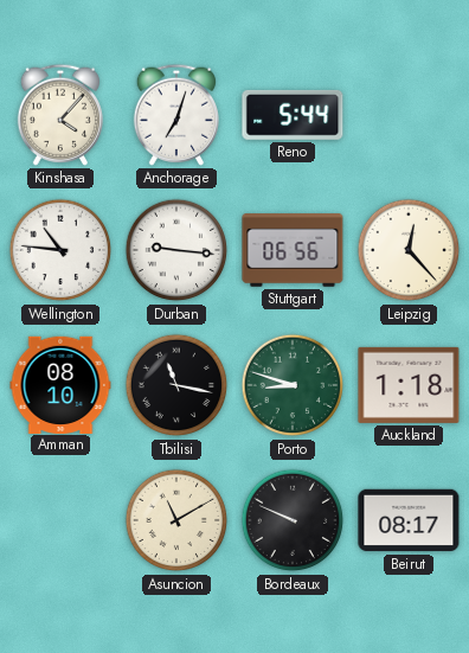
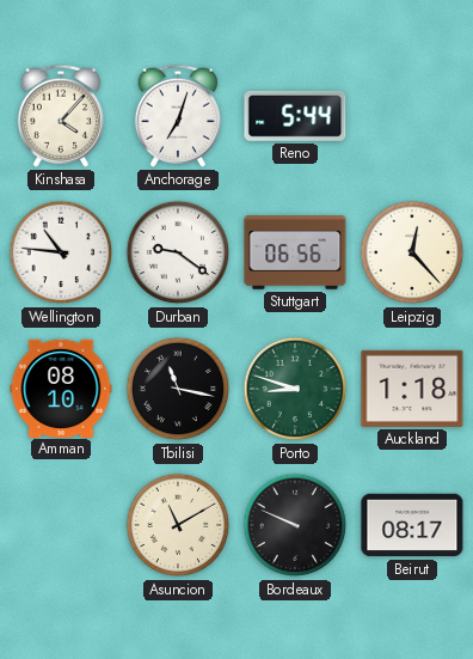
Durban: 9:16 -> 9:21
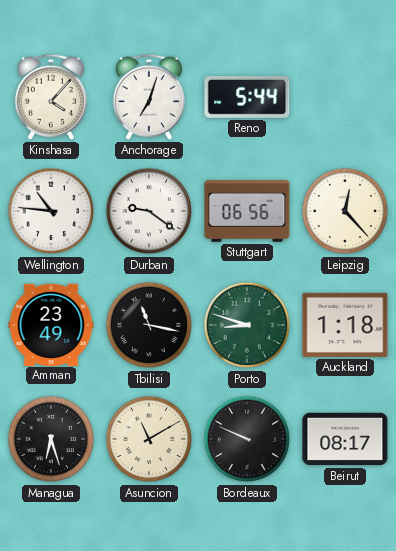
Amman: 08:10 -> 23:49
Managua: none -> 6:27
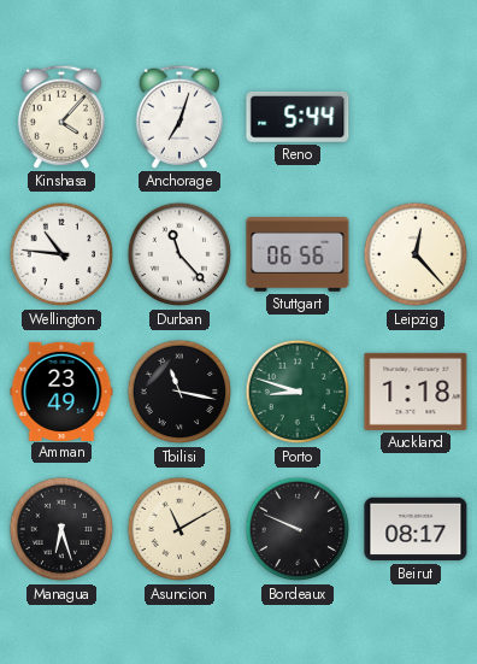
Durban: 9:21 -> 11:23
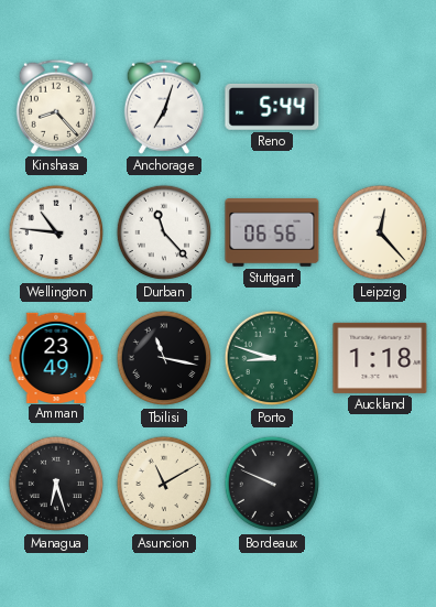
Kinshasa: 4:07 -> 8:23
Beirut: 08:17 -> none
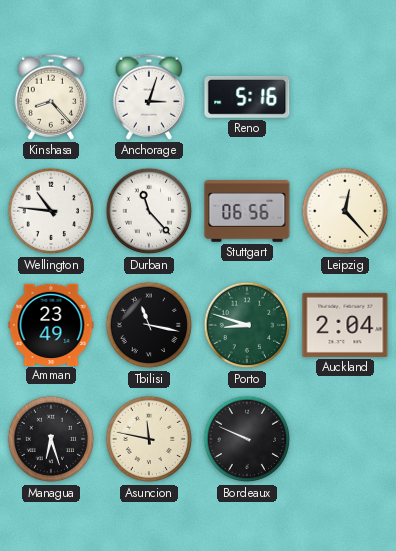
Anchorage: 7:03 -> 3:03
Reno: 5:44 -> 5:16
Auckland: 1:18 -> 2:04
Asuncion: 11:10 -> 11:47
